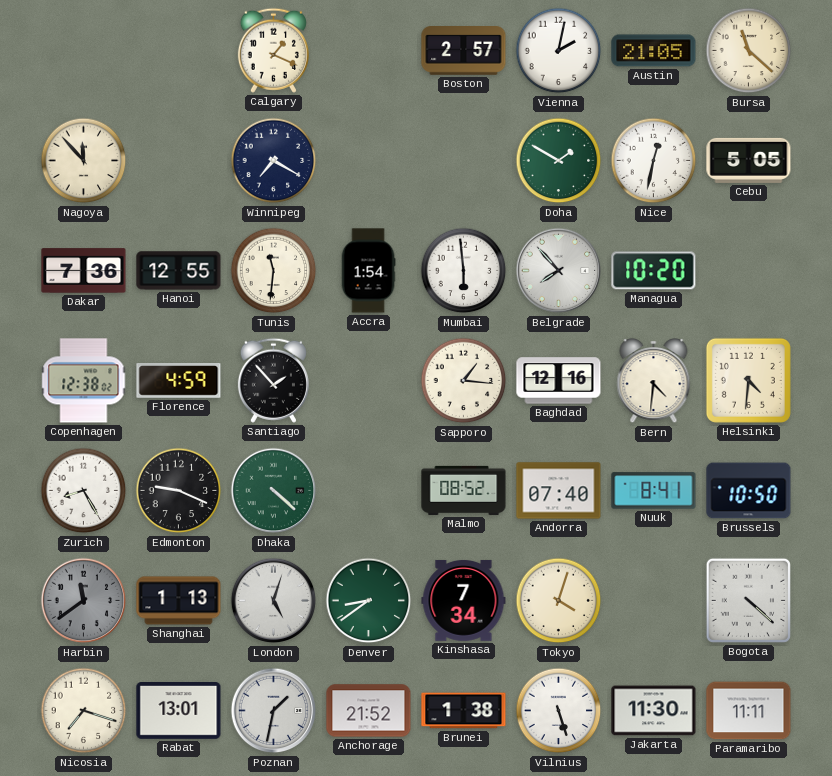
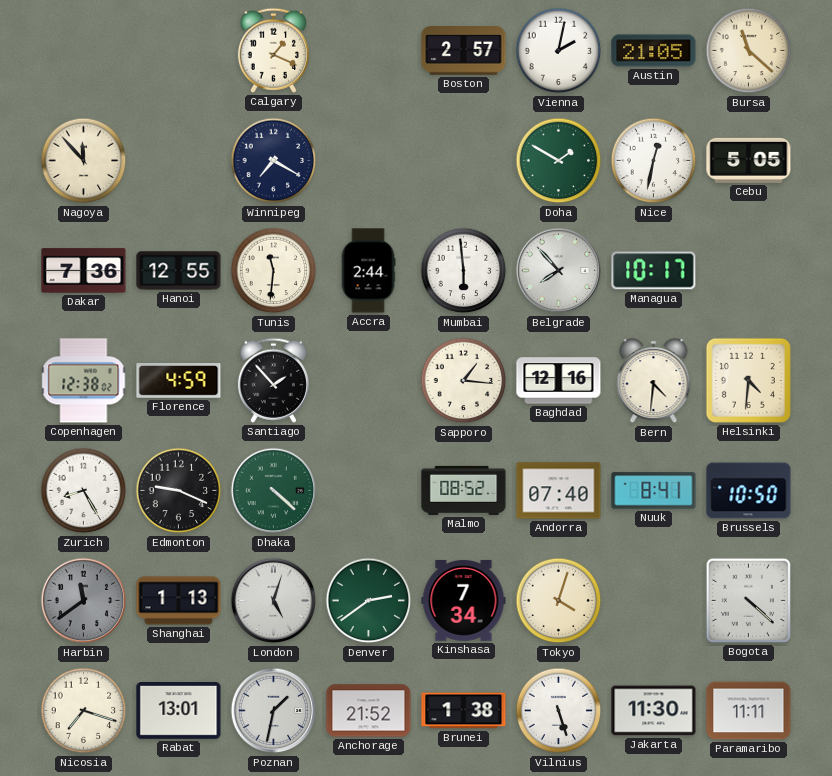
Accra: 1:54 -> 2:44
Managua: 10:20 -> 10:17
Denver: 8:39 -> 2:39
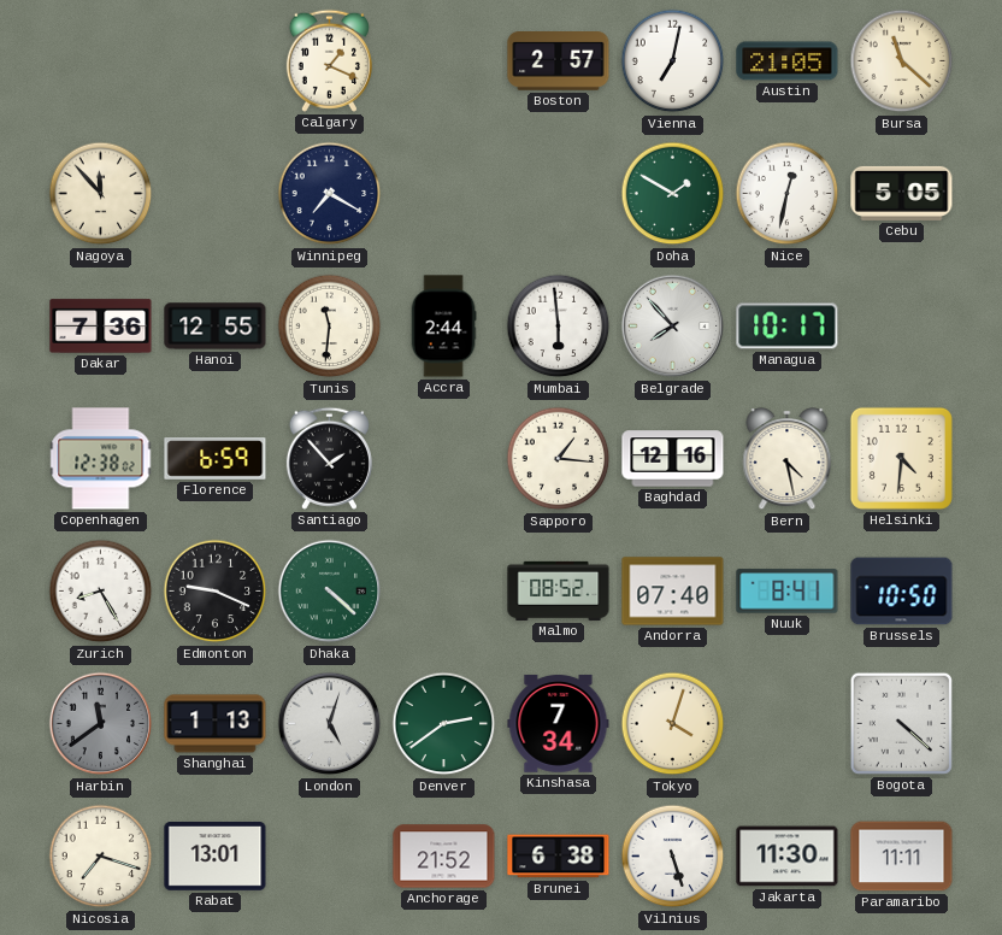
Vienna: 2:02 -> 7:02
Florence: 4:59 -> 6:59
Bern: 4:31 -> 4:28
Poznan: 1:32 -> none
Brunei: 1:38 -> 6:38
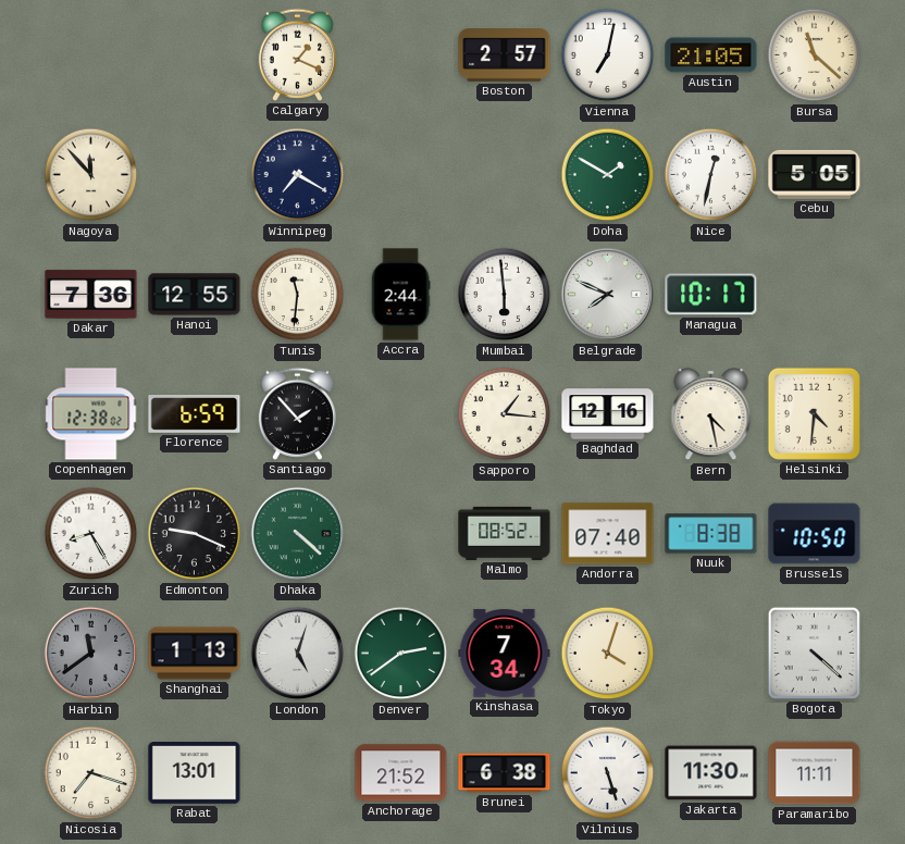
Belgrade: 7:53 -> 7:49
Nuuk: 8:41 -> 8:38
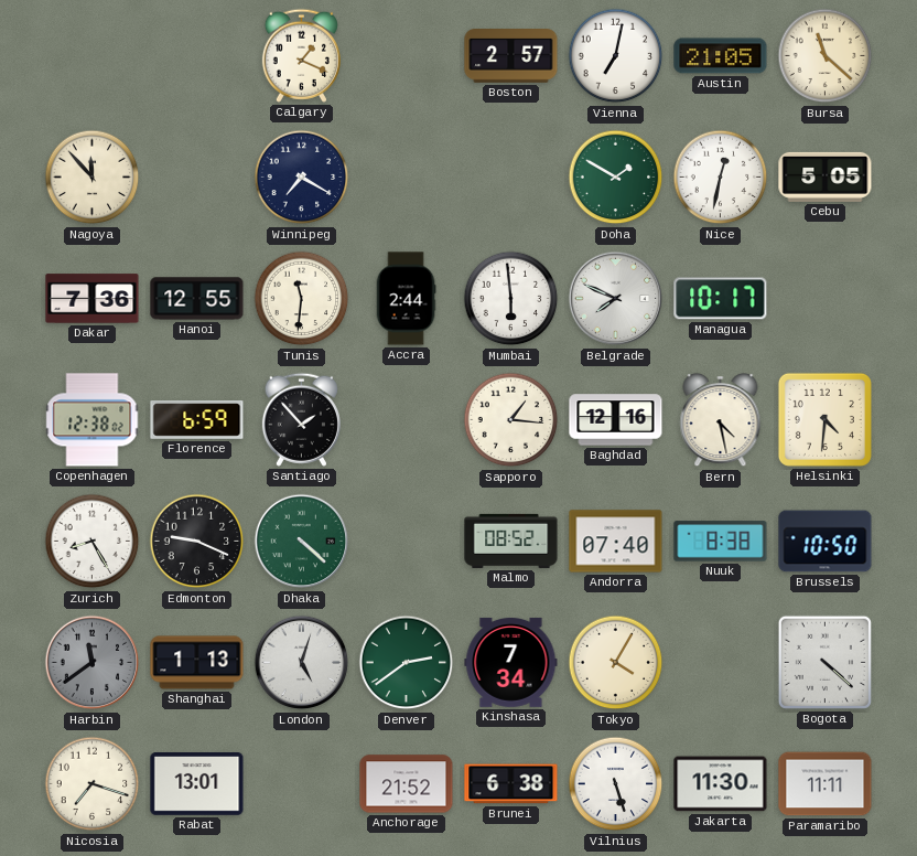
Tokyo: 4:03 -> 4:05
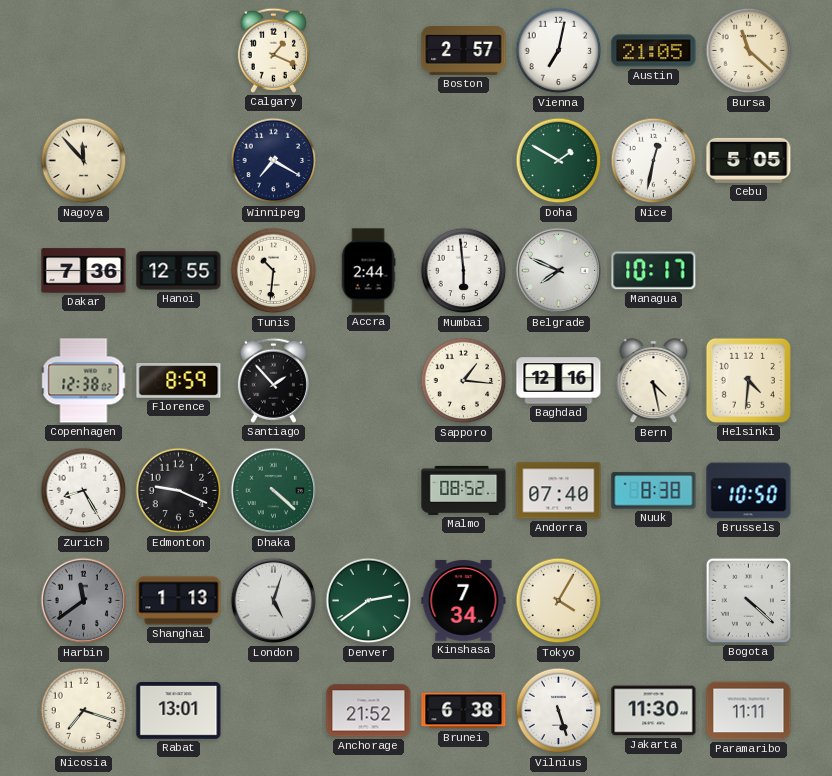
Tunis: 11:31 -> 10:31
Florence: 6:59 -> 8:59
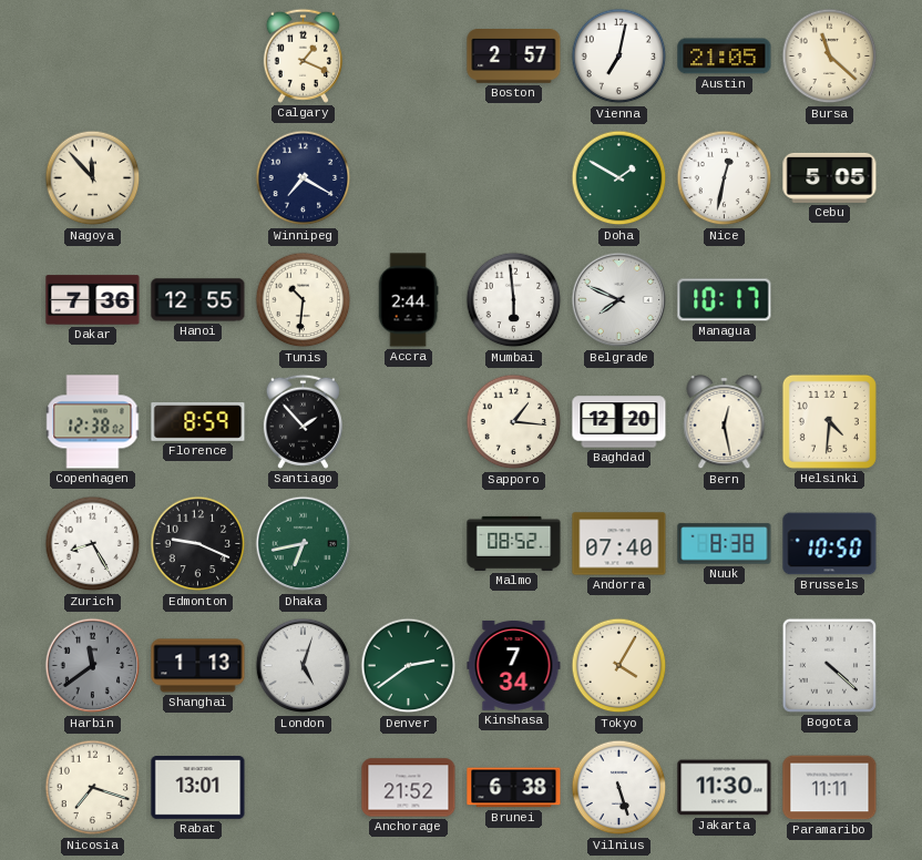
Baghdad: 12:16 -> 12:20
Bern: 4:28 -> 12:28
Dhaka: 4:22 -> 6:43
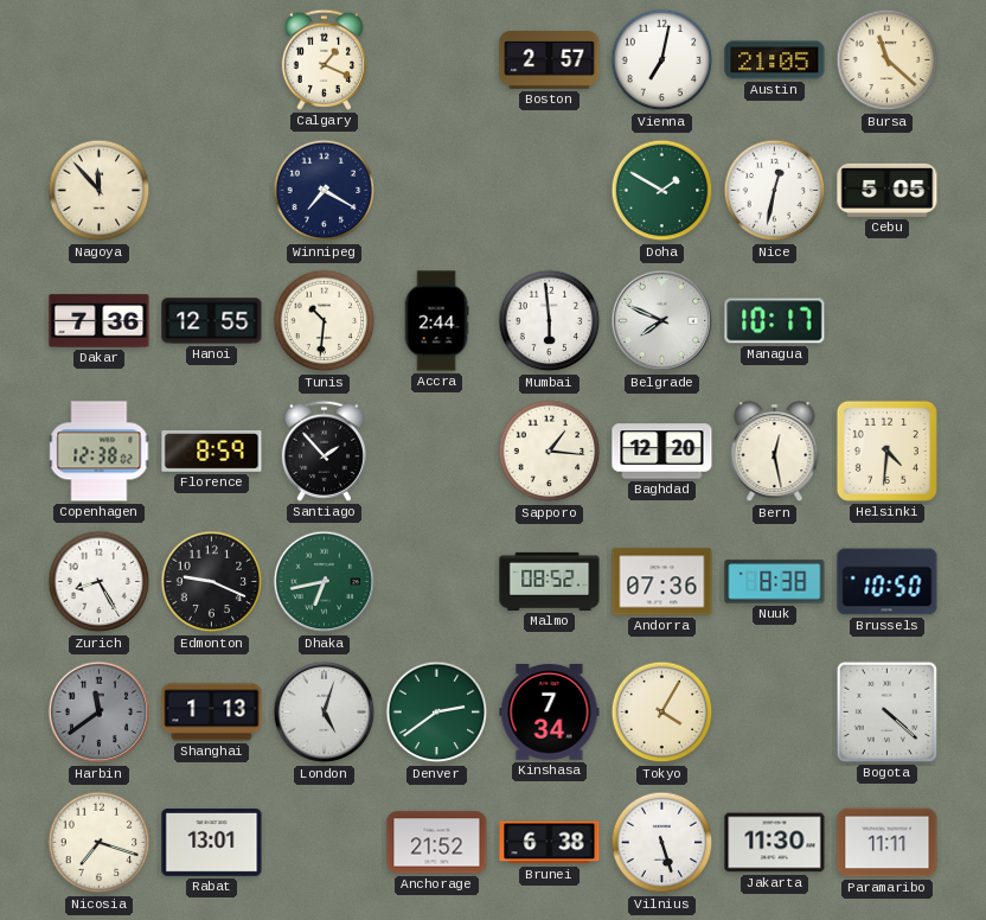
Andorra: 07:40 -> 07:36
